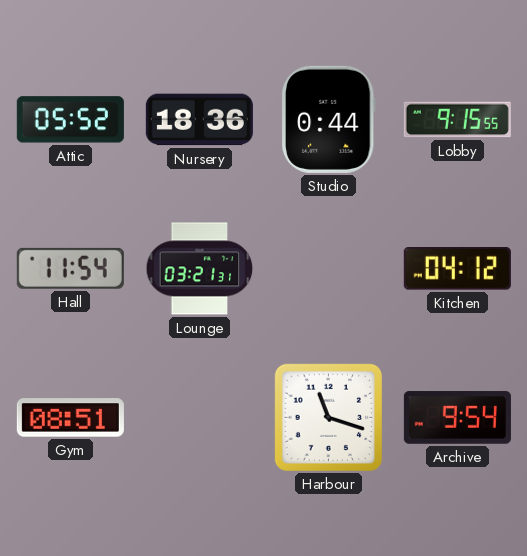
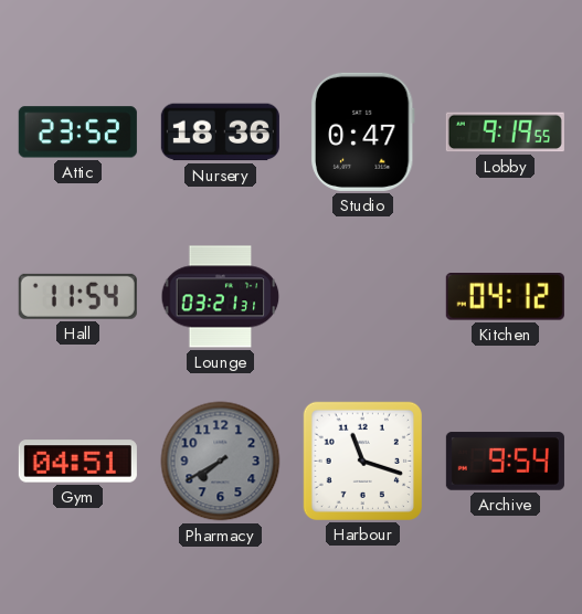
Attic: 05:52 -> 23:52
Studio: 0:44 -> 0:47
Lobby: 9:15 -> 9:19
Gym: 08:51 -> 04:51
Pharmacy: none -> 7:40
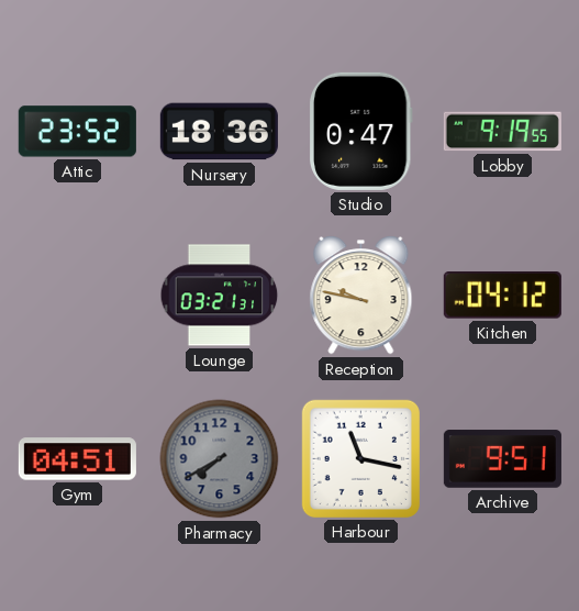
Hall: 11:54 -> none
Reception: none -> 9:47
Harbour: 11:18 -> 11:17
Archive: 9:54 -> 9:51
